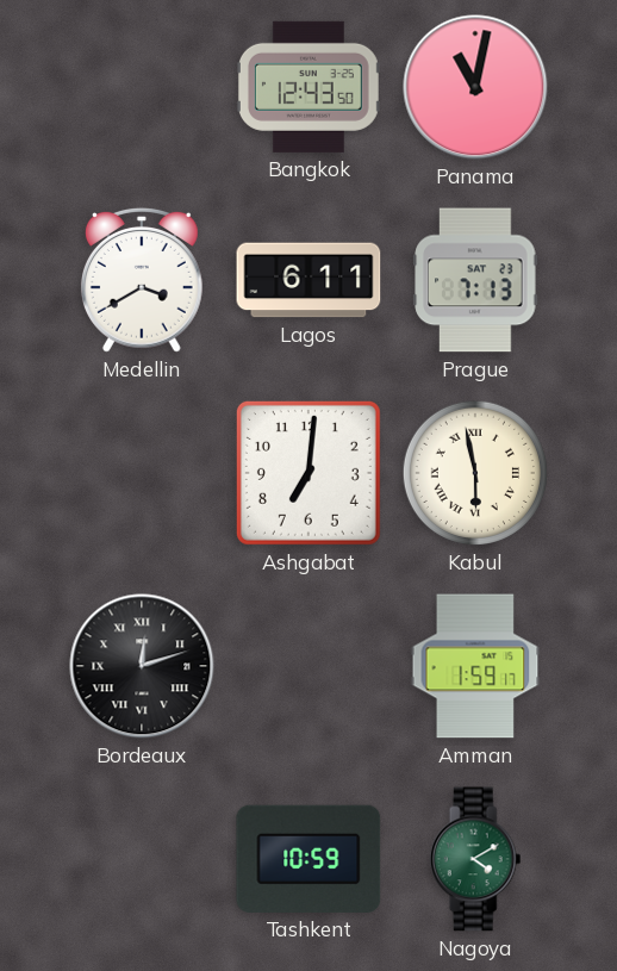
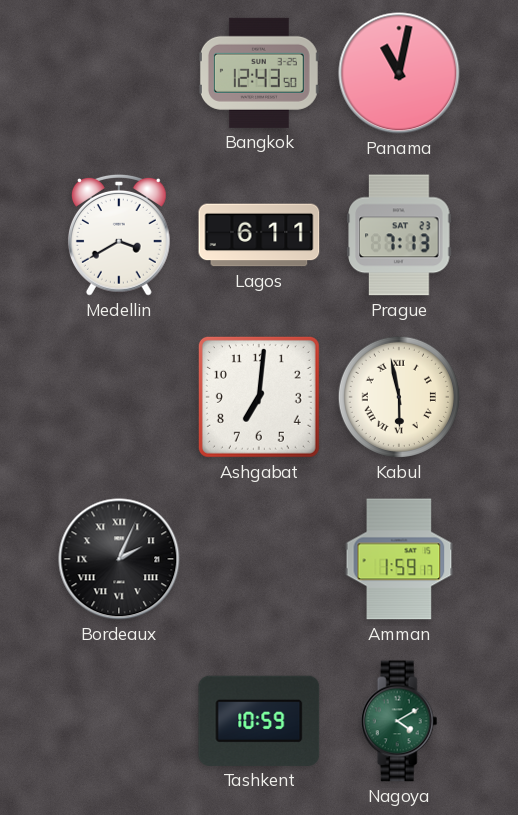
Bordeaux: 12:12 -> 2:04
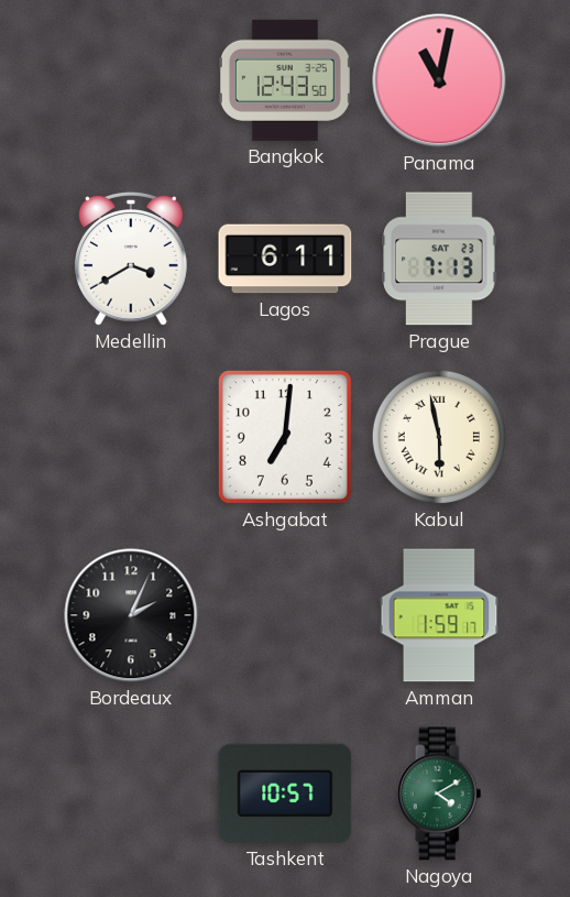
Bordeaux numerals: Roman -> Arabic
Tashkent: 10:59 -> 10:57
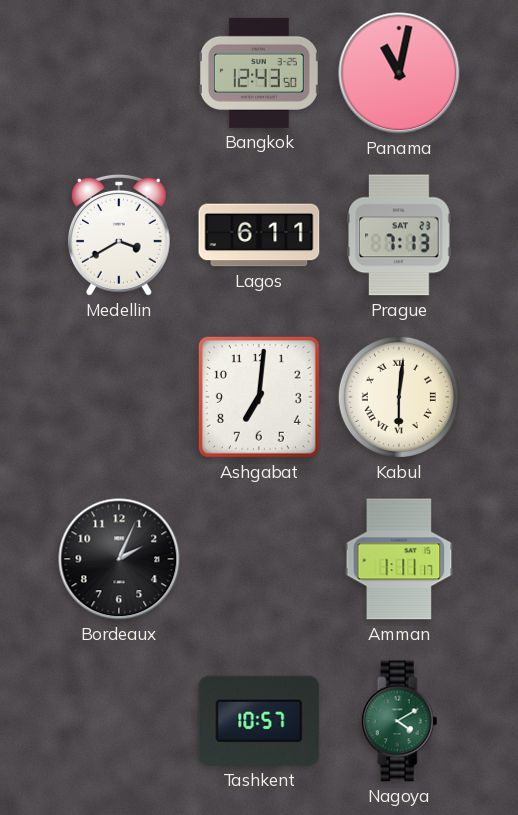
Kabul: 5:58 -> 6:01
Amman: 1:59 -> 1:11
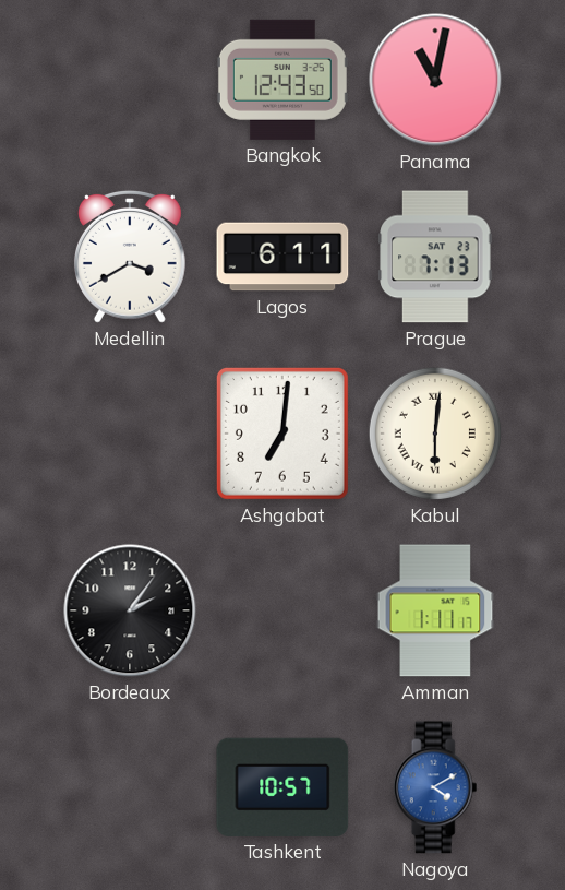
Bordeaux: 2:04 -> 2:06
Nagoya dial: green -> blue
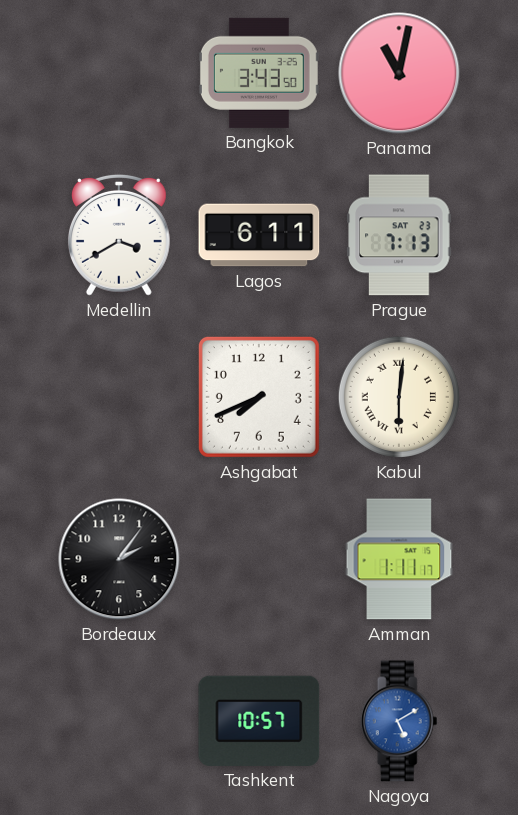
Bangkok: 12:43 -> 3:43
Ashgabat: 7:01 -> 7:41
Nagoya: 4:10 -> 5:10
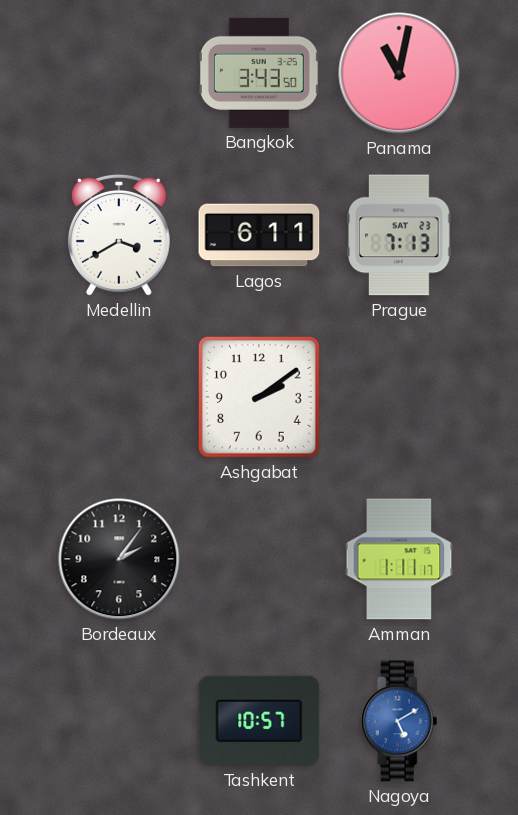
Ashgabat: 7:41 -> 2:09
Kabul: 6:01 -> none
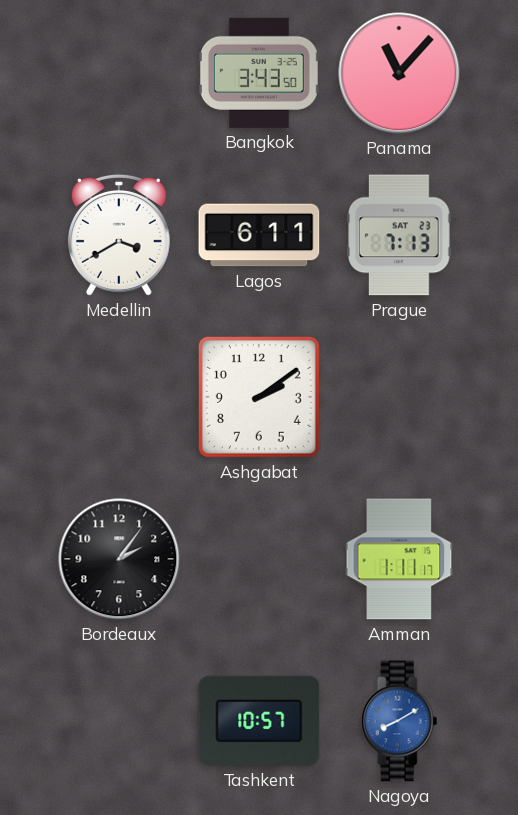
Panama: 11:02 -> 11:07
Nagoya: 5:10 -> 8:10
